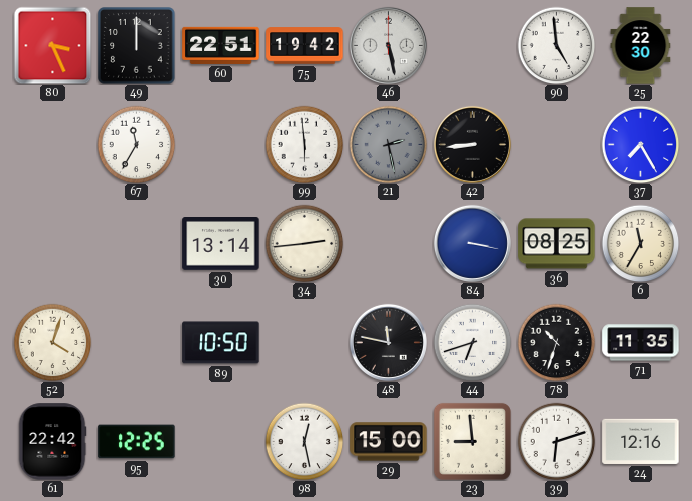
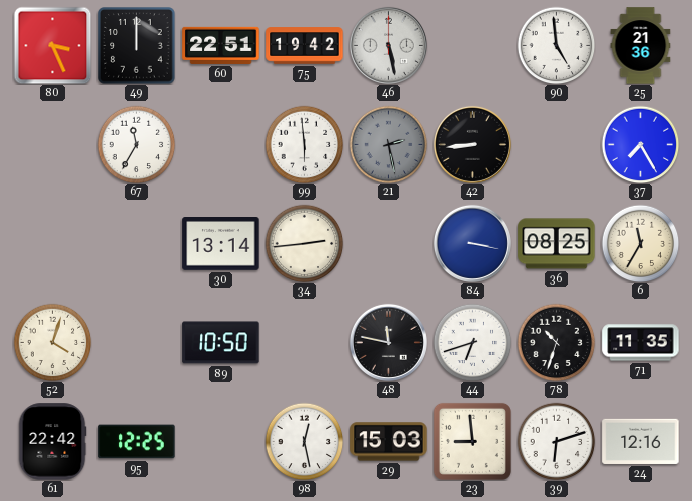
25: 22:30 -> 21:36
29: 15:00 -> 15:03
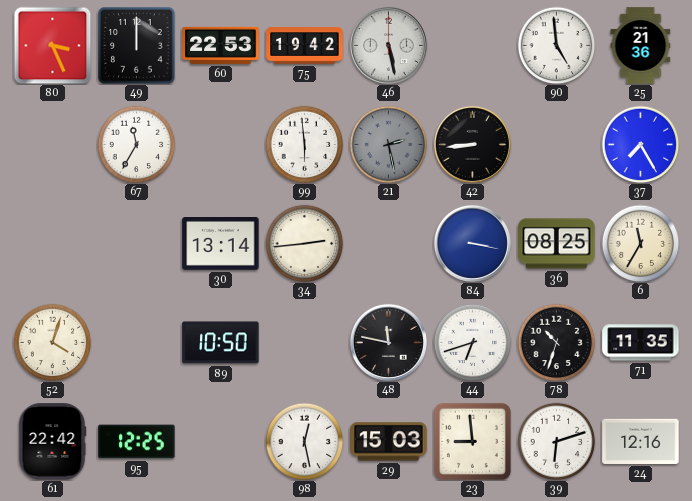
60: 22:51 -> 22:53
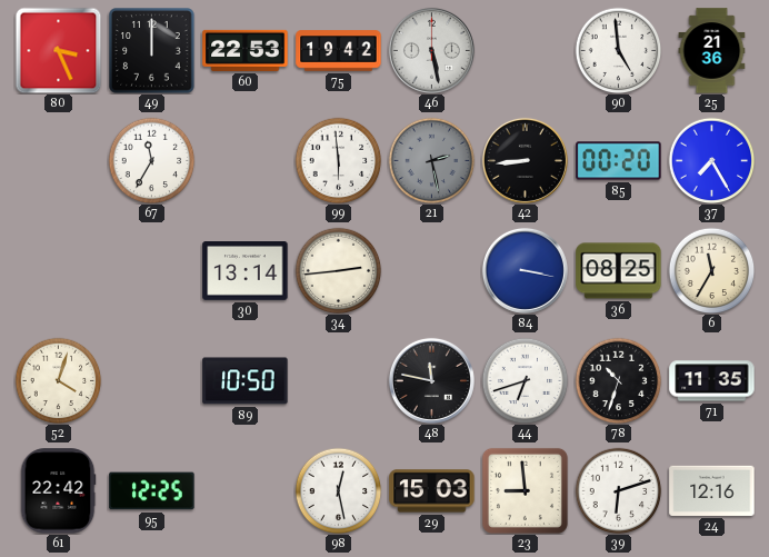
85: none -> 00:20
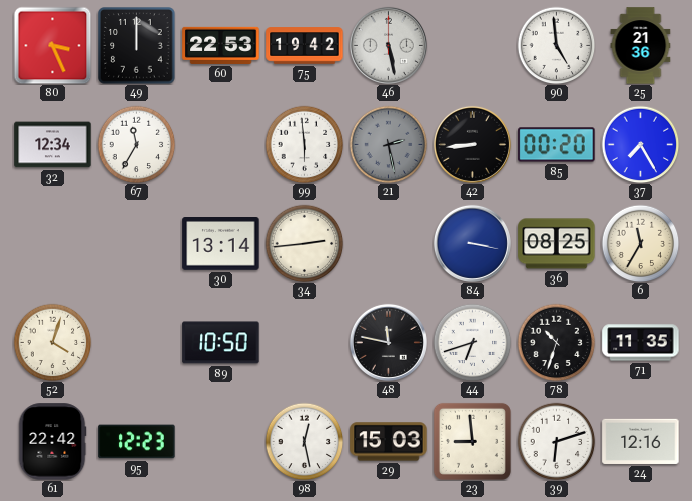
32: none -> 12:34
95: 12:25 -> 12:23
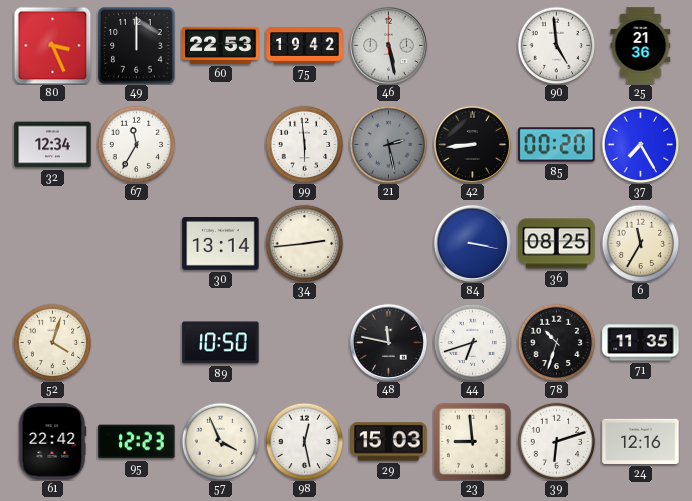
57: none -> 3:56
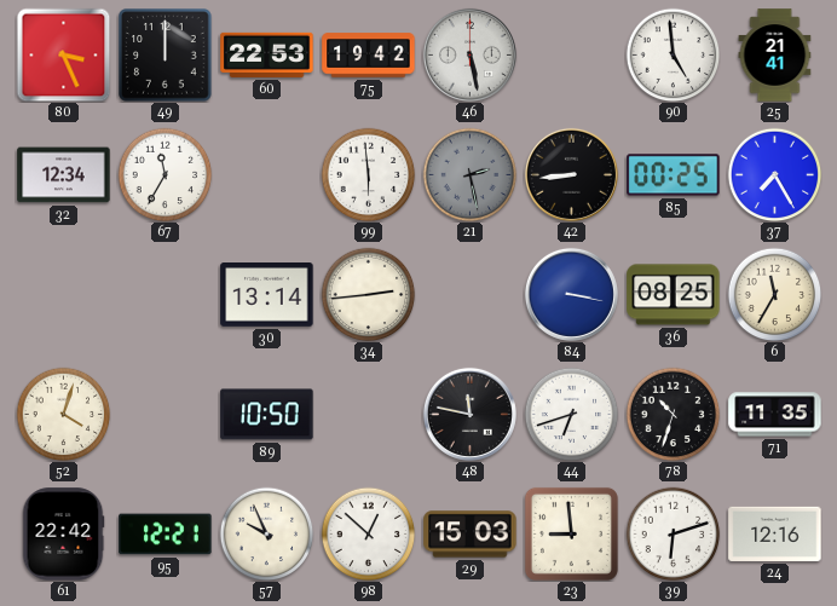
25: 21:36 -> 21:41
85: 00:20 -> 00:25
95: 12:23 -> 12:21
57: 3:56 -> 9:56
98: 12:28 -> 12:52
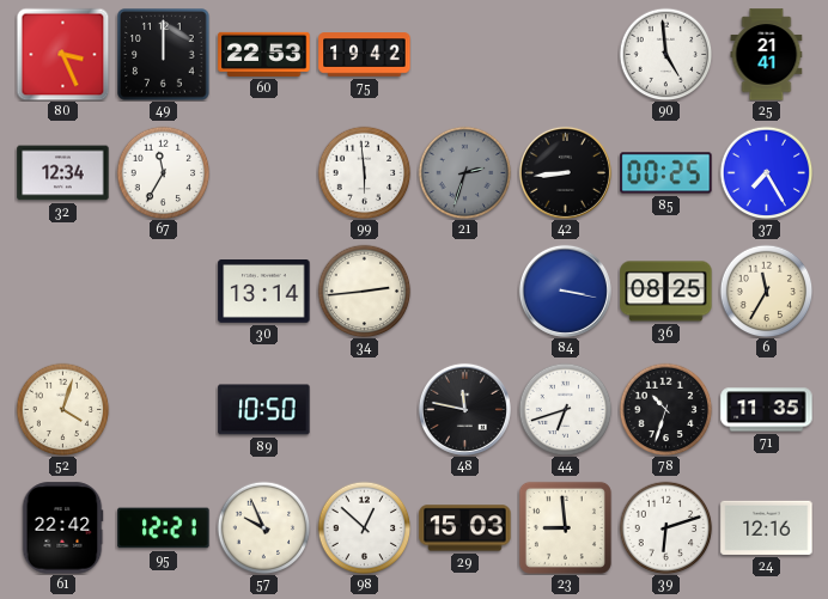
46: 5:28 -> none
21: 2:28 -> 2:33
